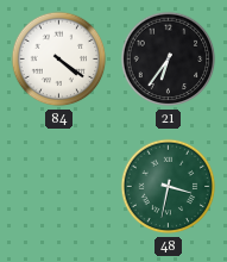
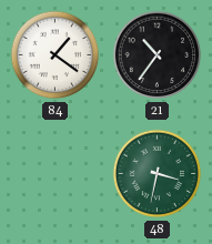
84: 4:21 -> 1:21
21: 6:36 -> 10:36
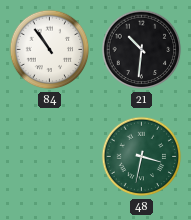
84: 1:21 -> 10:54
21: 10:36 -> 10:31
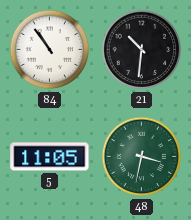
5: none -> 11:05
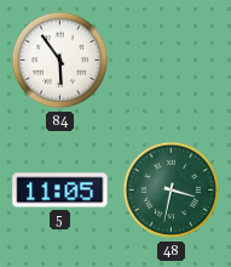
84: 10:54 -> 5:54
21: 10:31 -> none
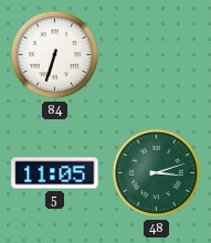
84: 5:54 -> 6:33
48: 3:32 -> 3:12
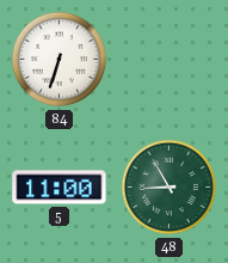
5: 11:05 -> 11:00
48: 3:12 -> 8:55
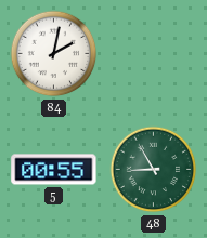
84: 6:33 -> 2:02
5: 11:00 -> 00:55
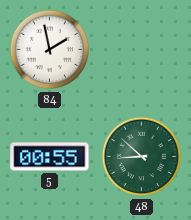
84: 2:02 -> 1:58
48: 8:55 -> 8:52
